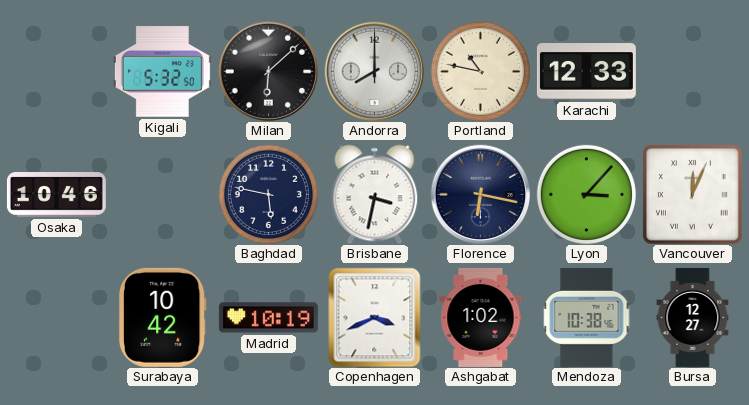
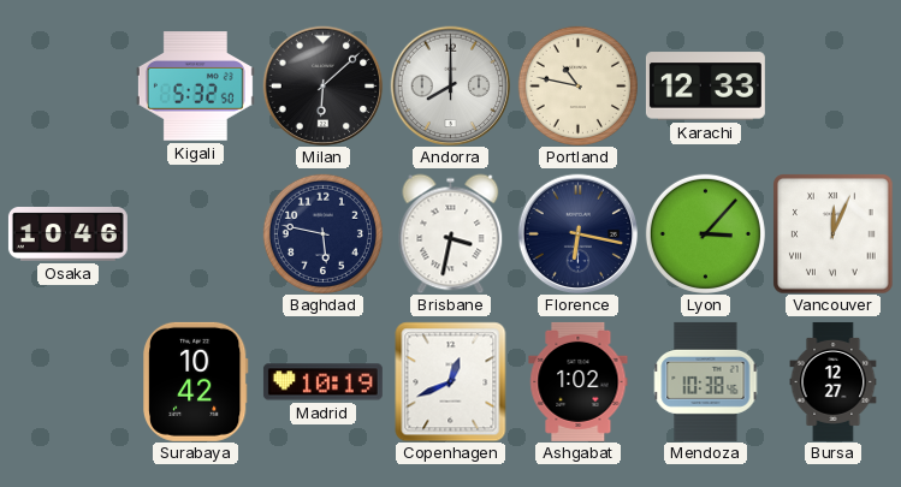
Copenhagen: 3:41 -> 12:41
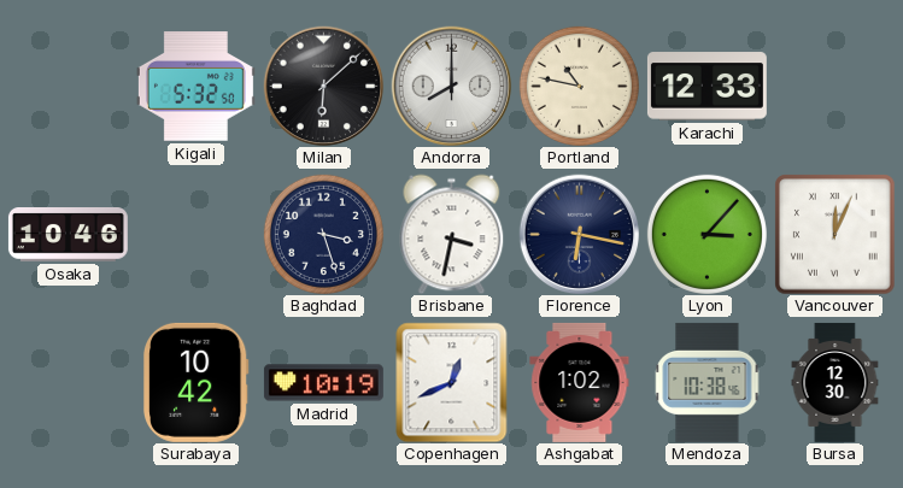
Baghdad: 5:47 -> 3:27
Bursa: 12:27 -> 12:30
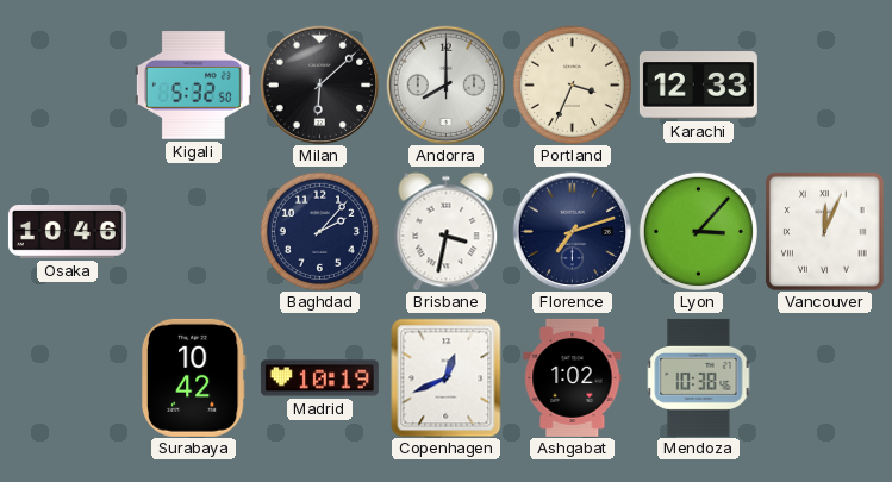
Portland: 10:47 -> 3:34
Baghdad: 3:27 -> 2:07
Florence: 6:17 -> 7:12
Bursa: 12:30 -> none
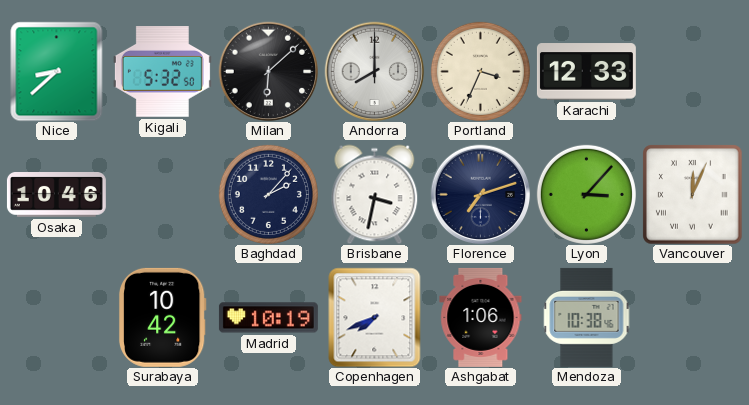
Nice: none -> 8:38
Copenhagen: 12:41 -> 7:41
Ashgabat: 1:02 -> 1:06
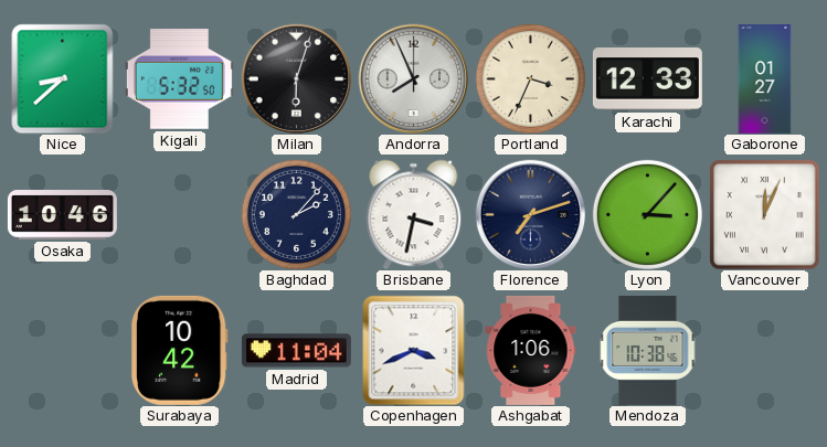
Milan: 6:08 -> 6:03
Andorra: 8:00 -> 7:56
Gaborone: none -> 01:27
Madrid: 10:19 -> 11:04
Copenhagen: 7:41 -> 3:41
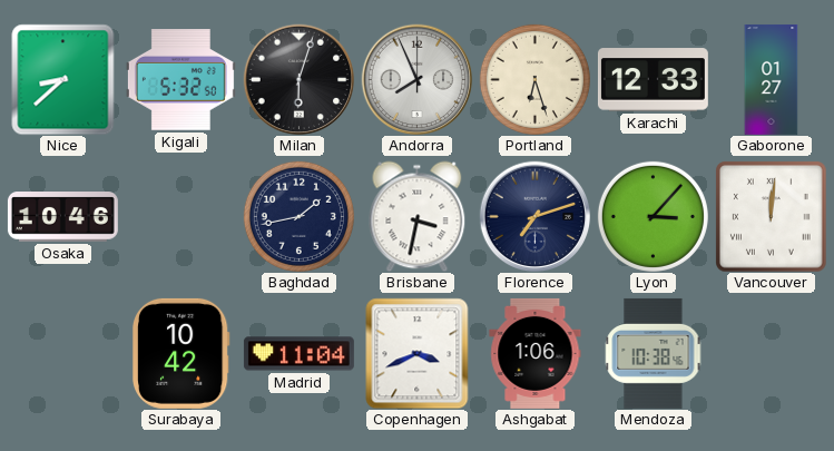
Portland: 3:34 -> 6:27
Baghdad: 2:07 -> 1:43
Vancouver: 12:04 -> 12:01
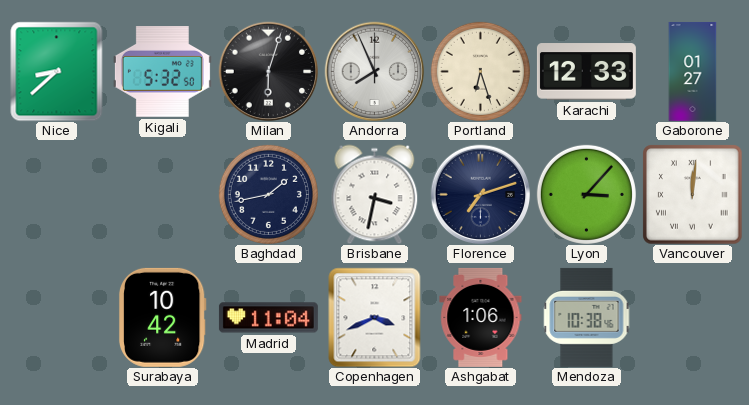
Osaka: 10:46 -> none
